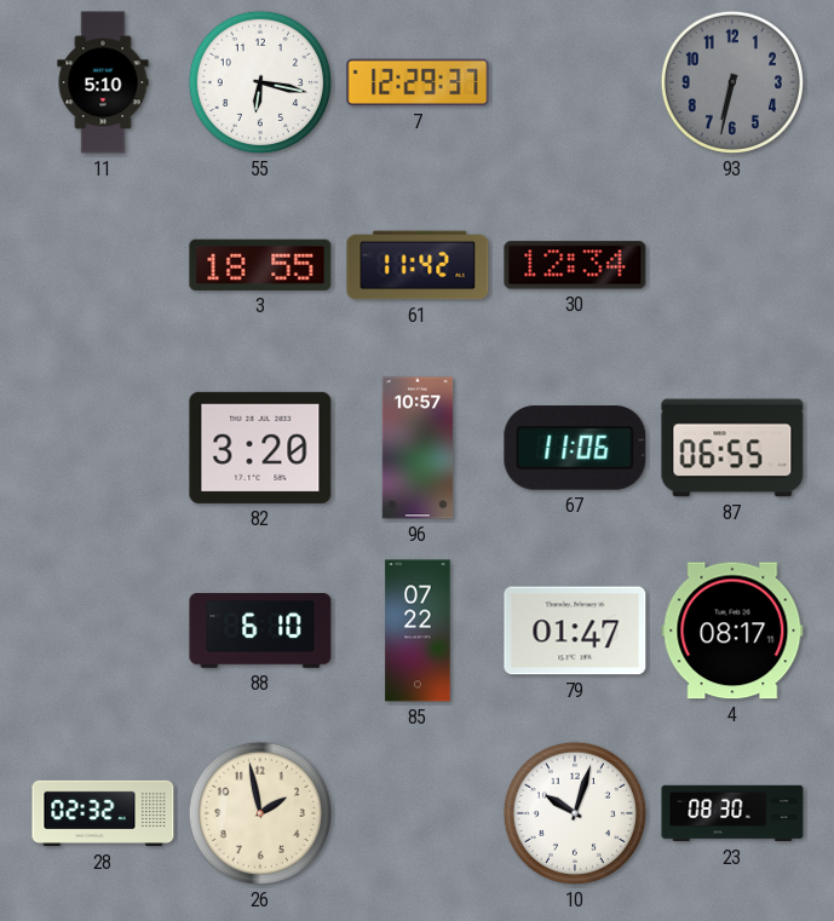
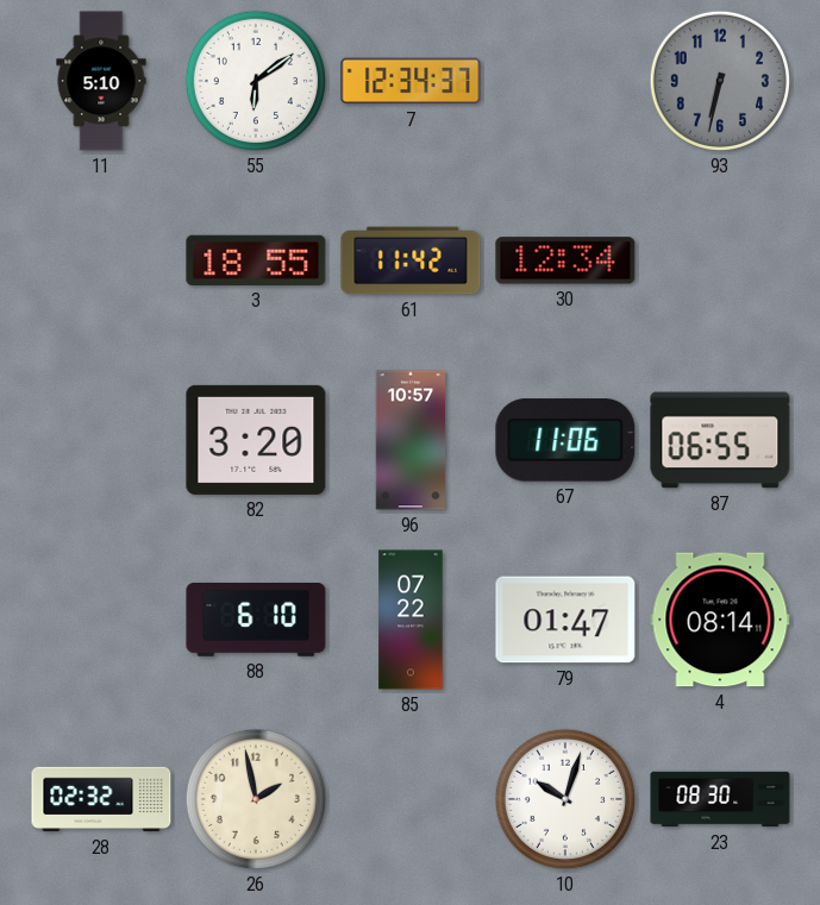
55: 6:17 -> 6:09
7: 12:29 -> 12:34
4: 08:17 -> 08:14
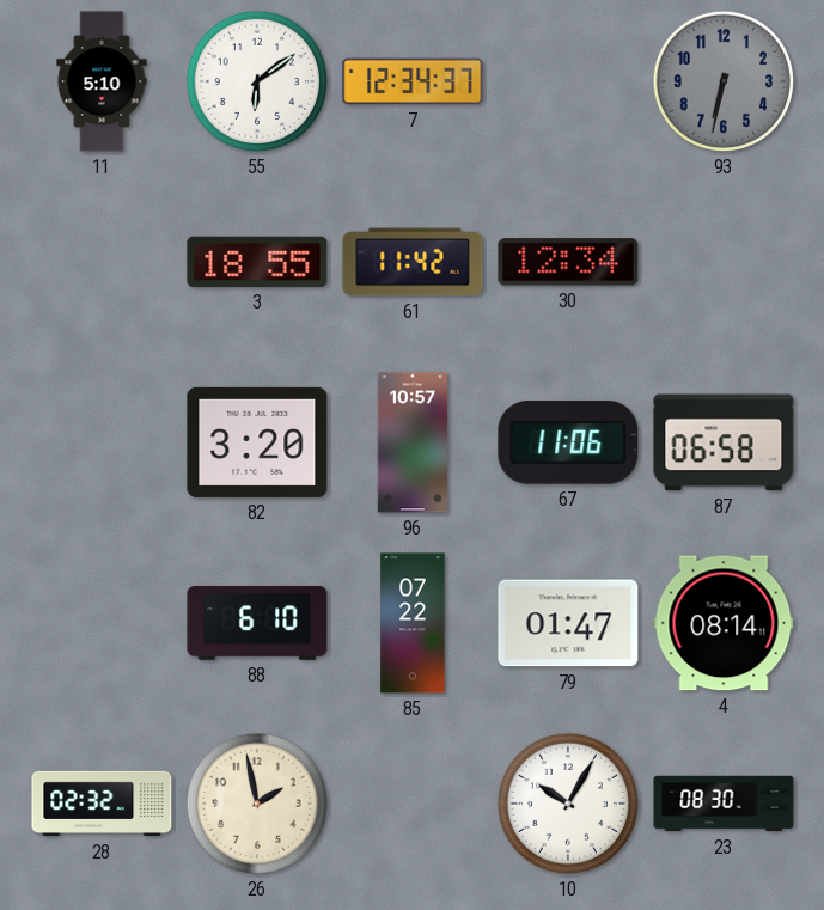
87: 06:55 -> 06:58
10: 10:03 -> 10:05
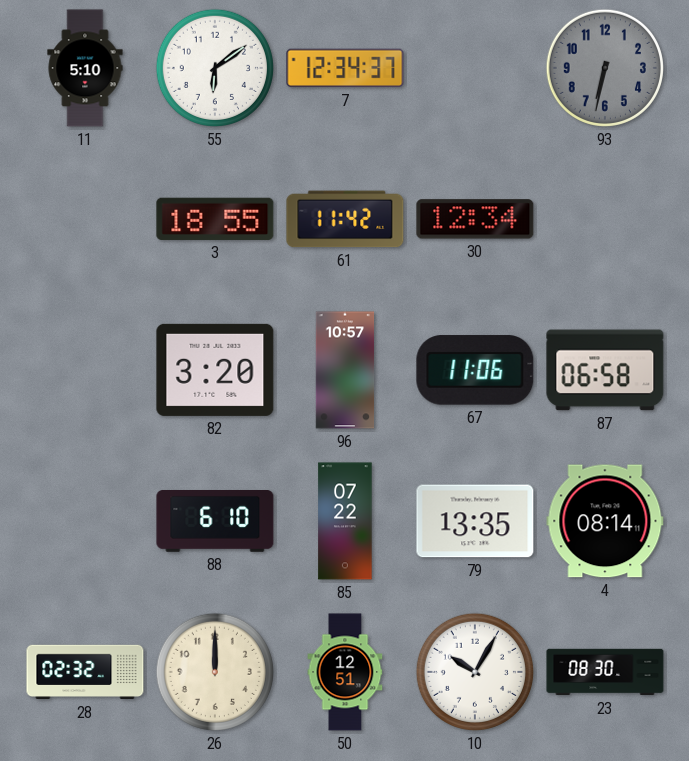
79: 01:47 -> 13:35
26: 1:58 -> 12:00
50: none -> 12:51
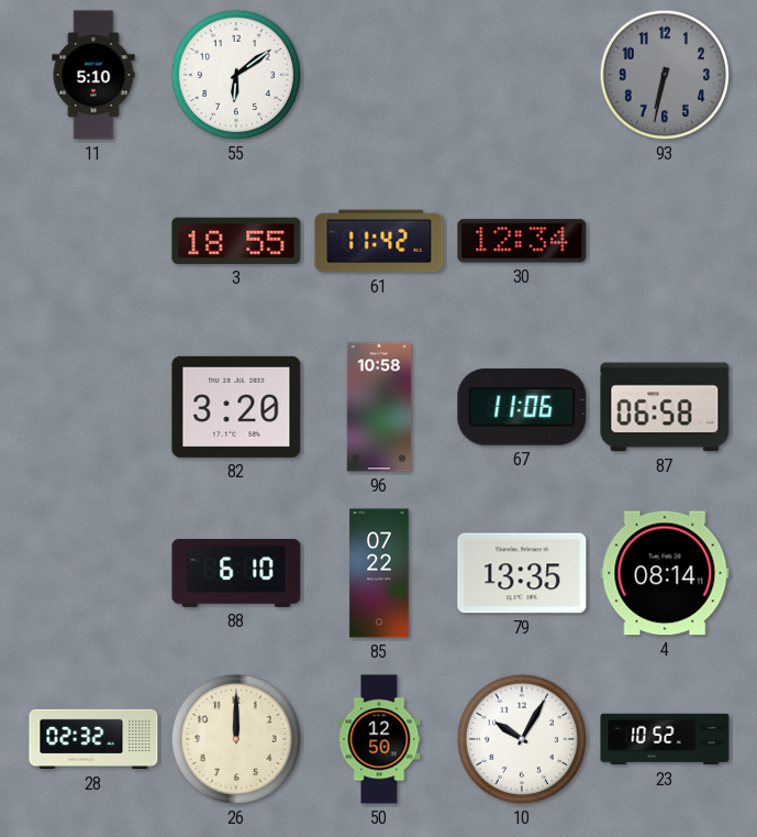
7: 12:34 -> none
96: 10:57 -> 10:58
50: 12:51 -> 12:50
23: 08:30 -> 10:52
